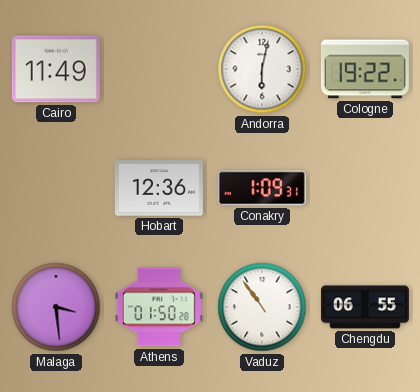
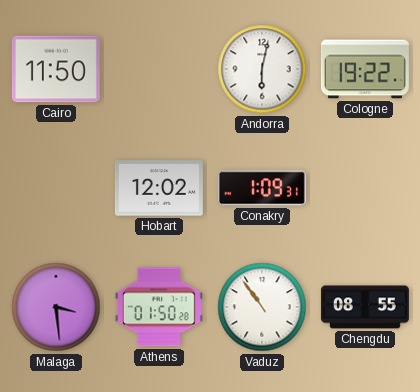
Cairo: 11:49 -> 11:50
Hobart: 12:36 -> 12:02
Chengdu: 06:55 -> 08:55
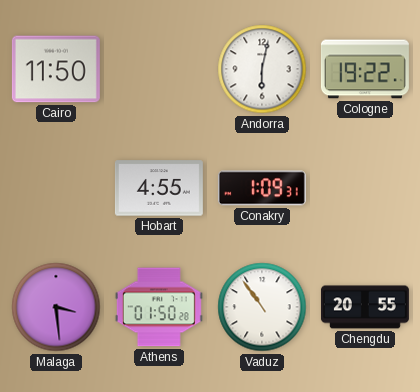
Hobart: 12:02 -> 4:55
Chengdu: 08:55 -> 20:55
